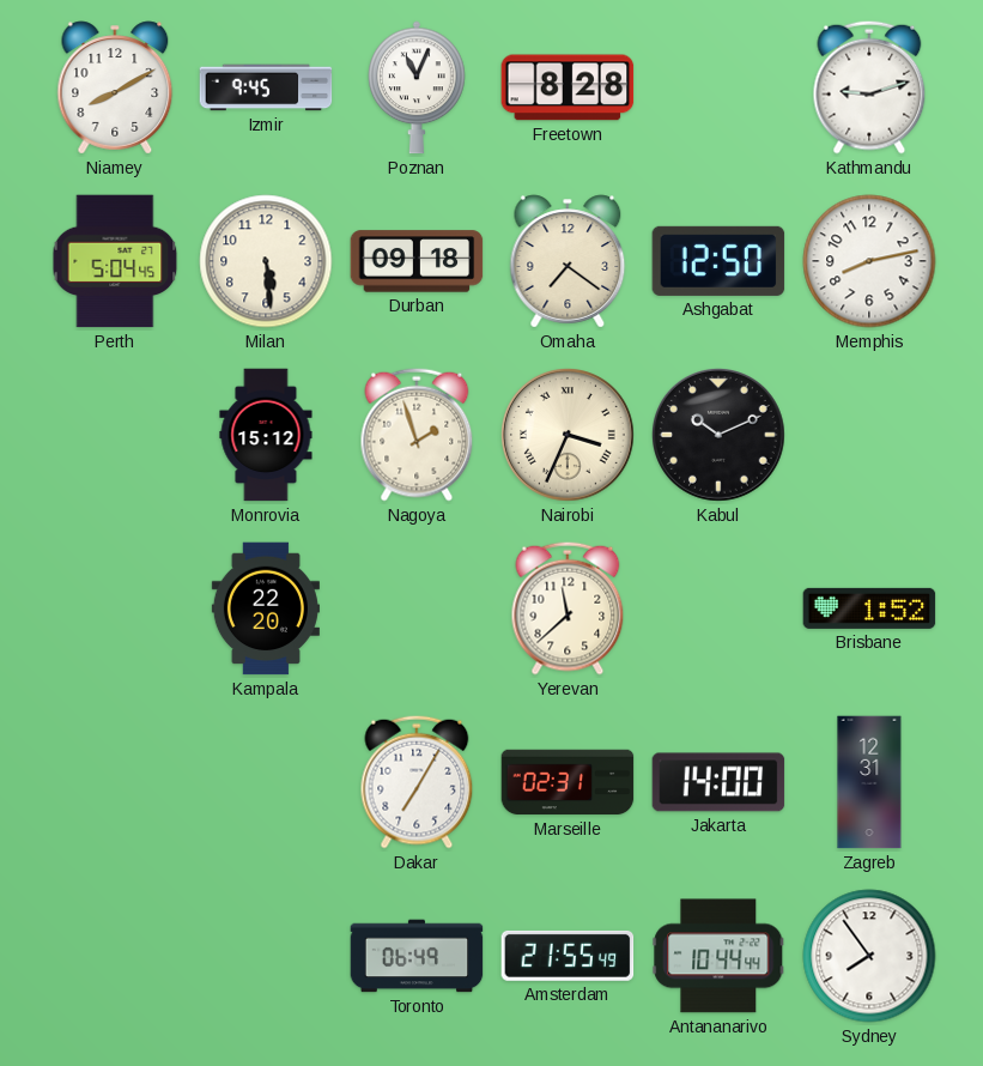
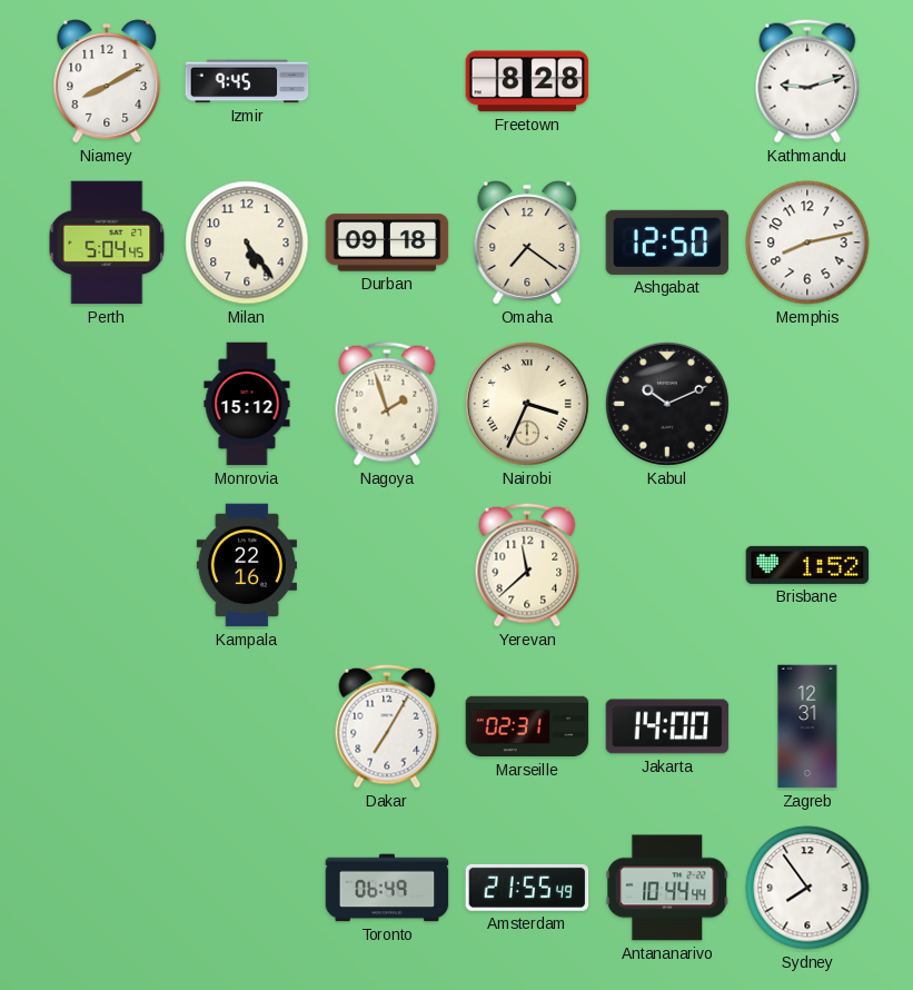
Poznan: 11:04 -> none
Milan: 5:29 -> 5:24
Kampala: 22:20 -> 22:16
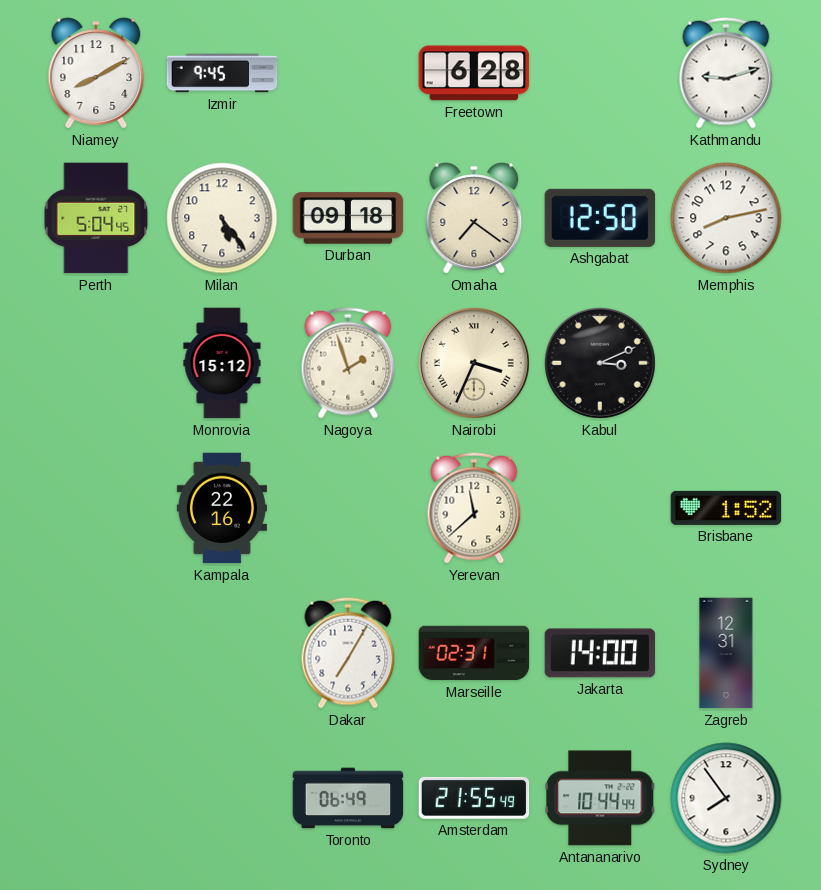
Freetown: 8:28 -> 6:28
Kabul: 10:11 -> 3:11
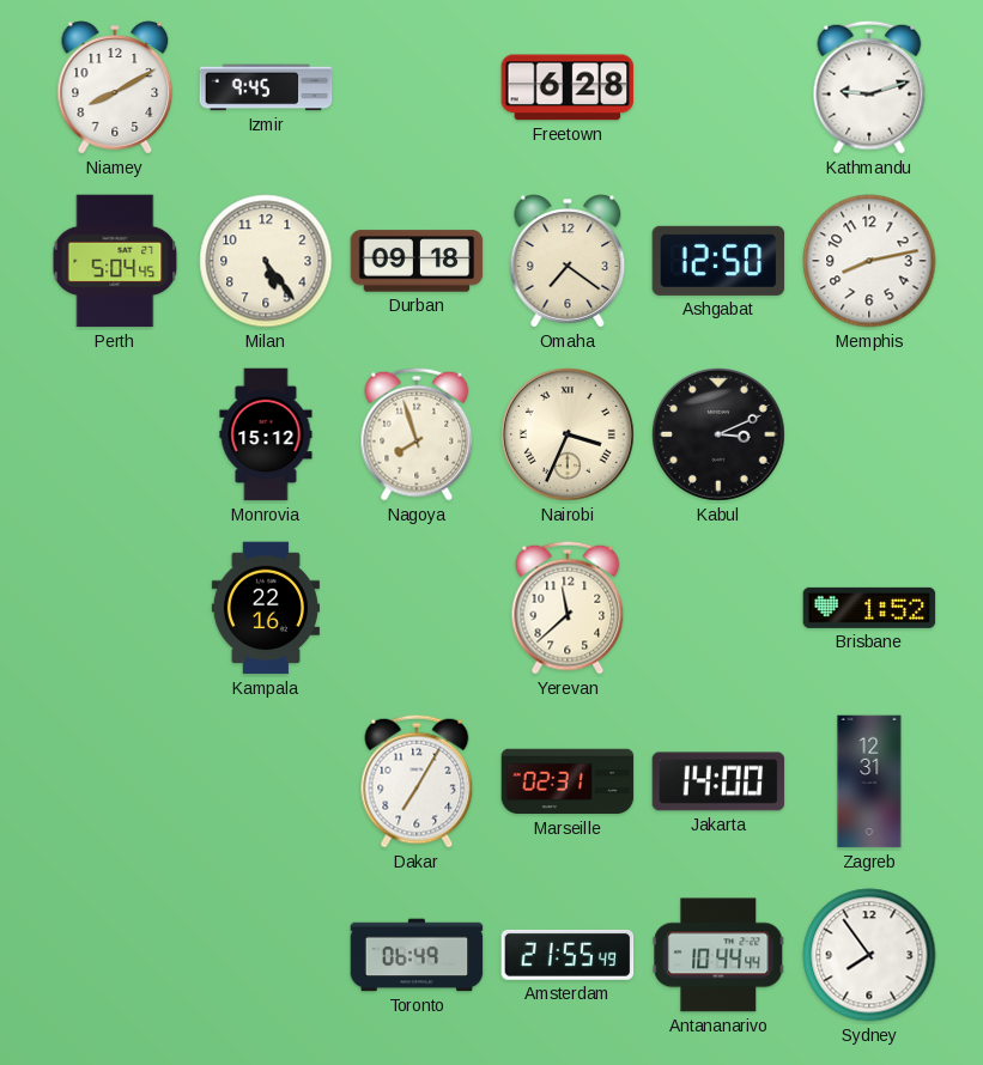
Nagoya: 1:57 -> 7:57
